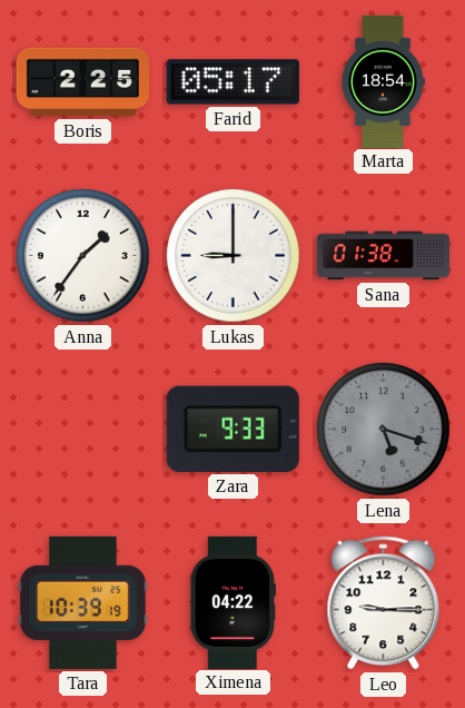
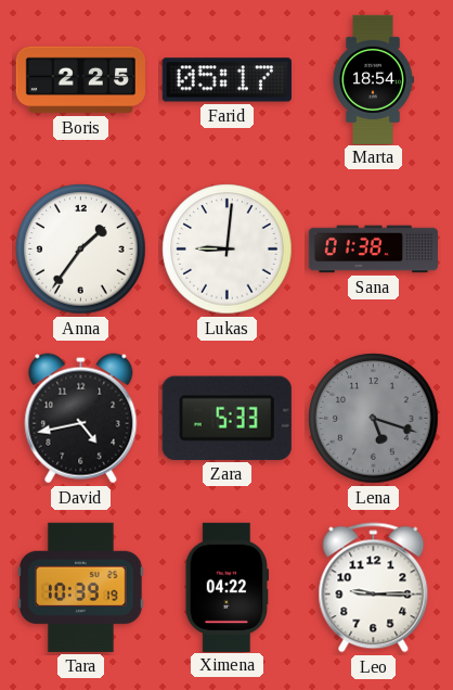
Lukas: 9:00 -> 9:01
David: none -> 4:43
Zara: 9:33 -> 5:33
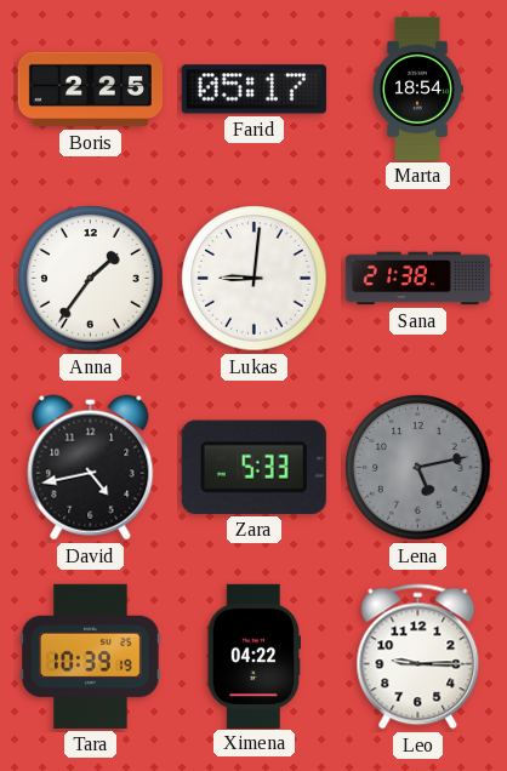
Sana: 01:38 -> 21:38
Lena: 5:18 -> 5:13
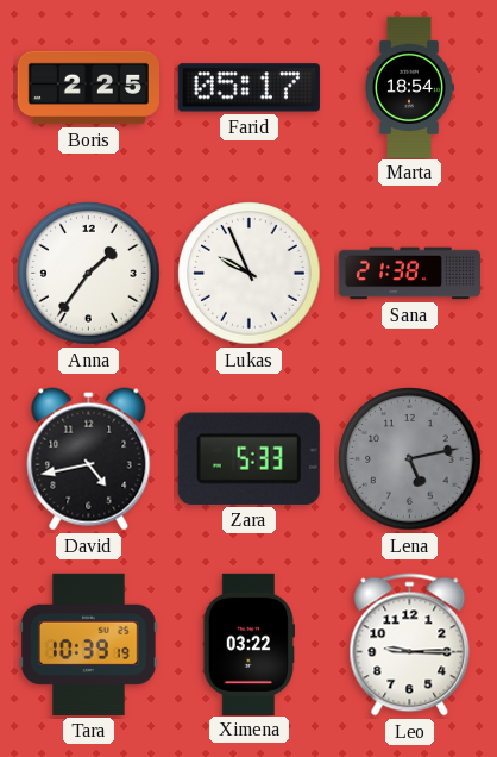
Lukas: 9:01 -> 9:56
Ximena: 04:22 -> 03:22
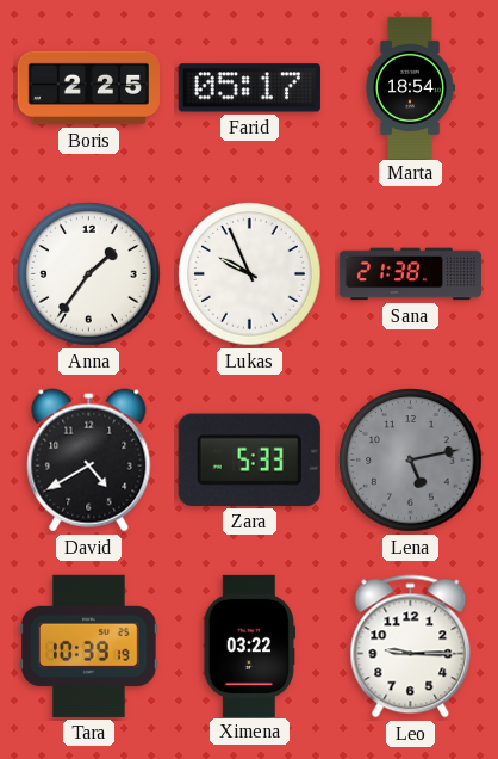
David: 4:43 -> 4:40
